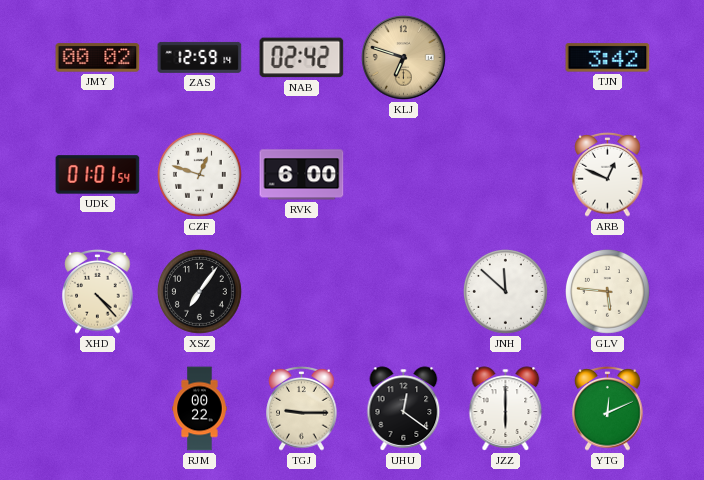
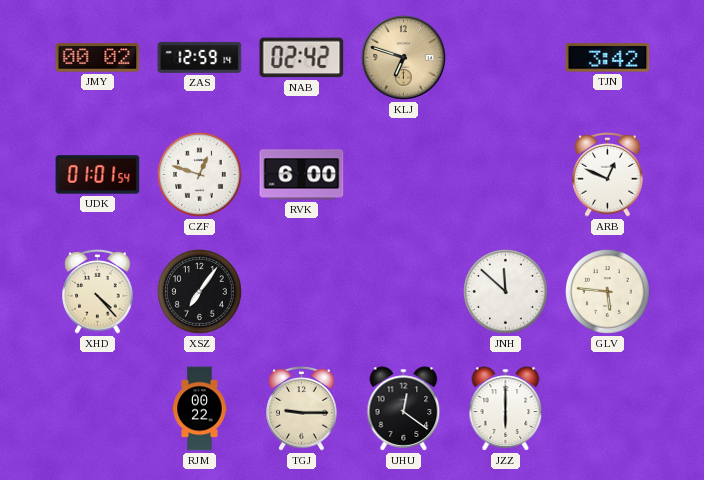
YTG: 12:11 -> none
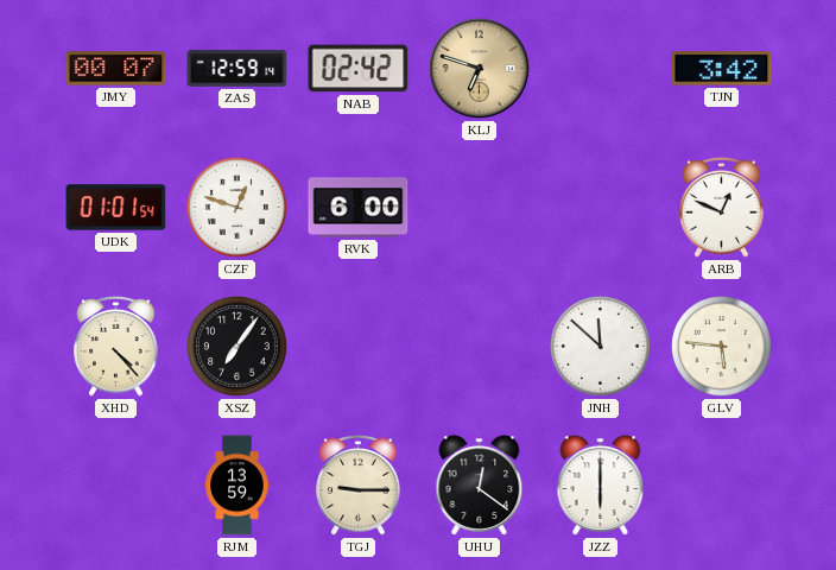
JMY: 00:02 -> 00:07
RJM: 00:22 -> 13:59
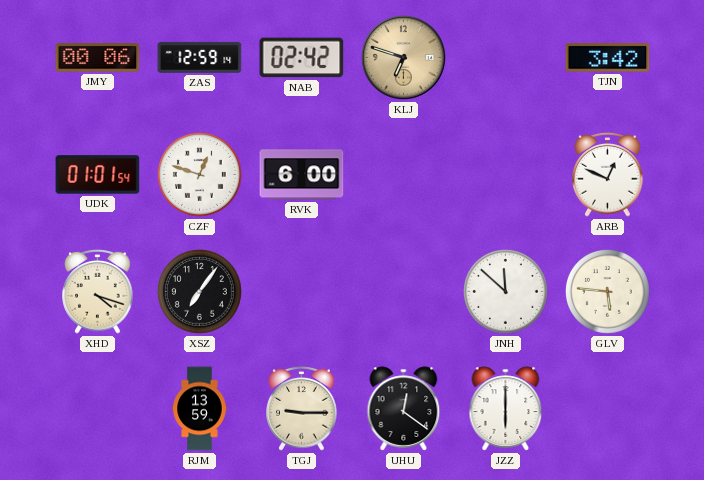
JMY: 00:07 -> 00:06
XHD: 4:23 -> 4:18
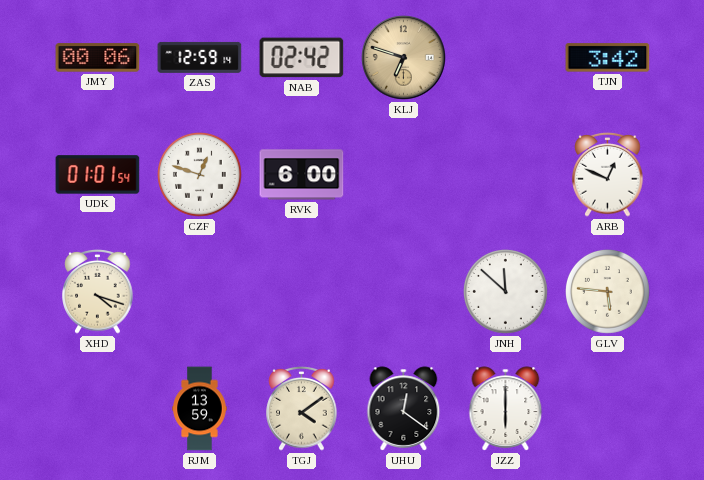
XSZ: 7:06 -> none
TGJ: 9:15 -> 4:09
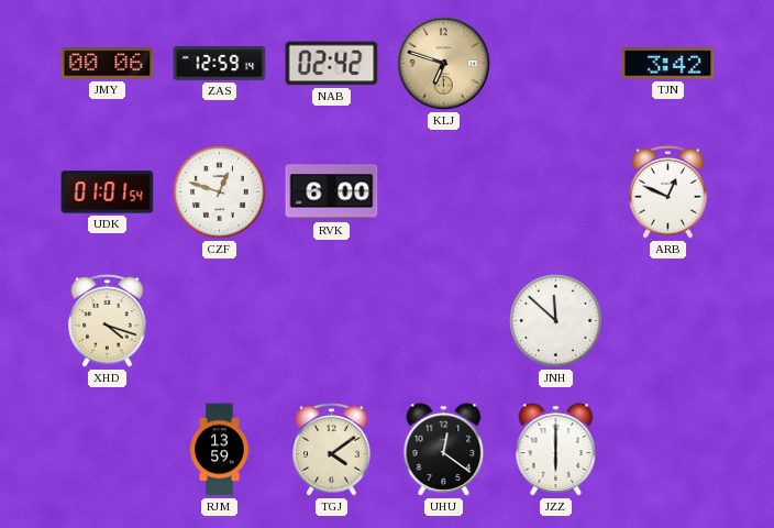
GLV: 5:46 -> none
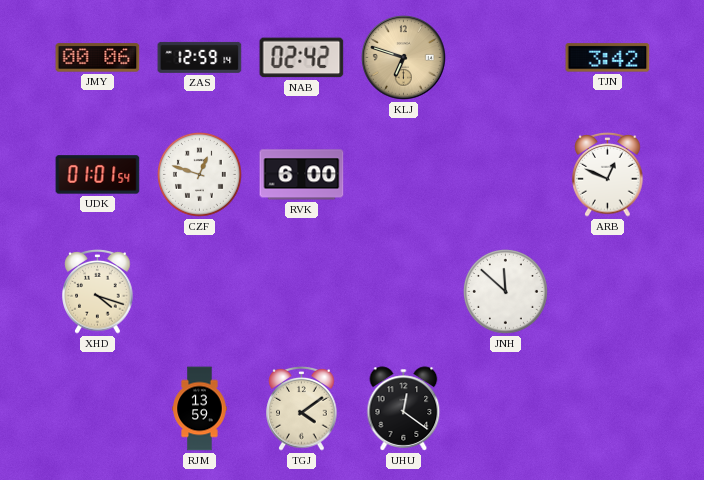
JZZ: 6:00 -> none
